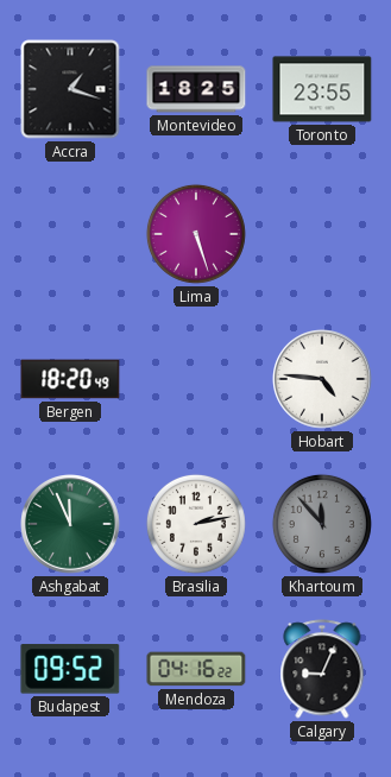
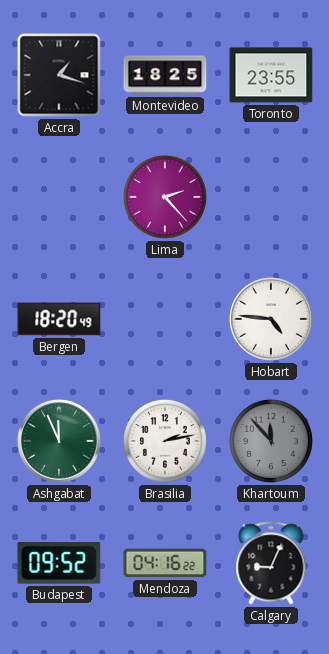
Lima: 5:27 -> 2:23
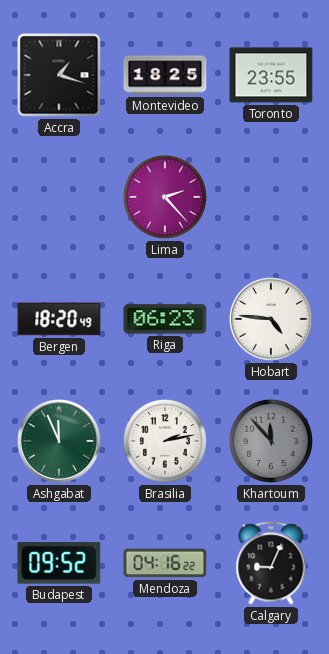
Riga: none -> 06:23
